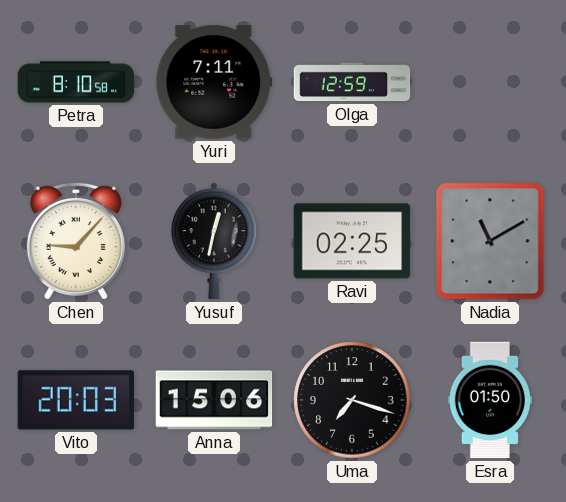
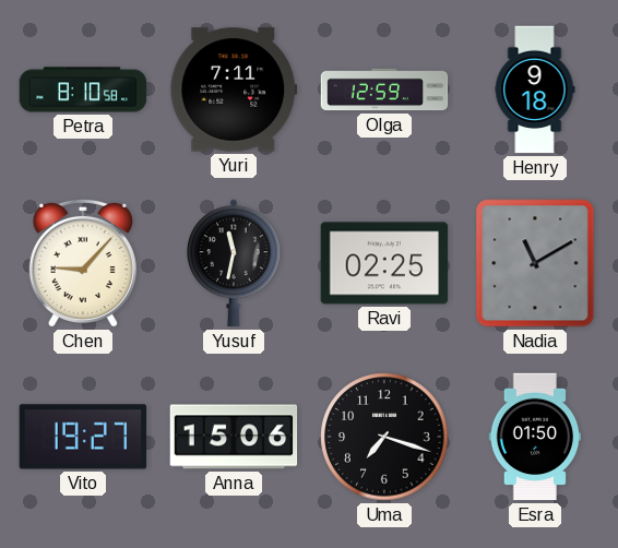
Henry: none -> 9:18
Yusuf: 12:32 -> 11:32
Vito: 20:03 -> 19:27
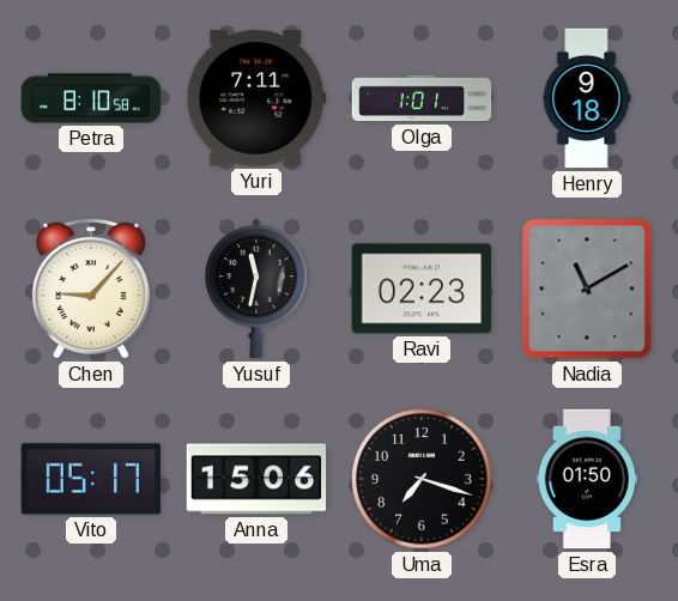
Olga: 12:59 -> 1:01
Ravi: 02:25 -> 02:23
Vito: 19:27 -> 05:17
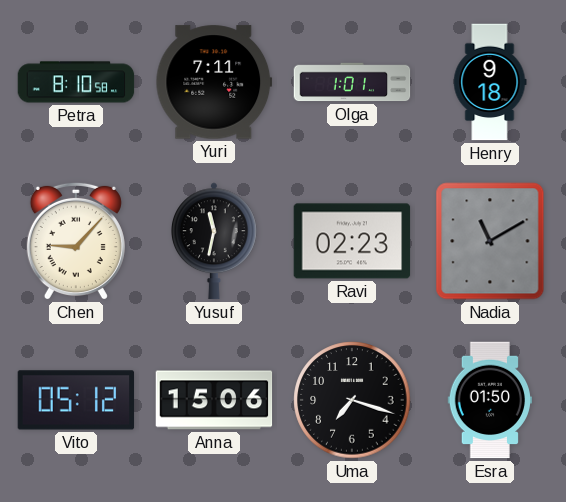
Vito: 05:17 -> 05:12
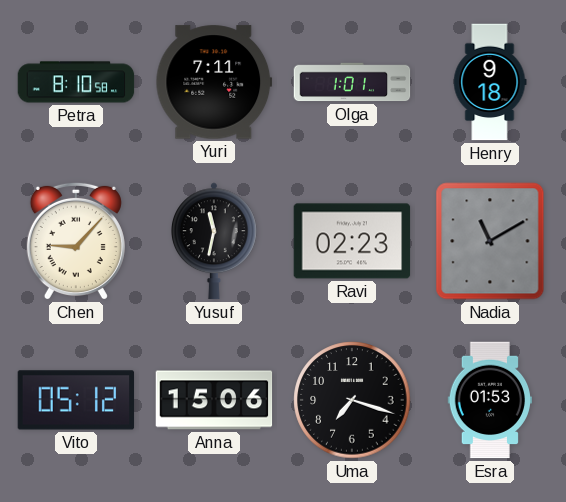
Esra: 01:50 -> 01:53
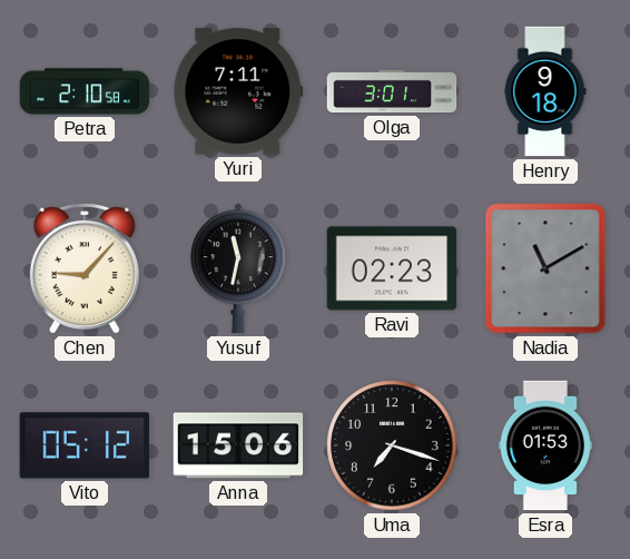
Petra: 8:10 -> 2:10
Olga: 1:01 -> 3:01
